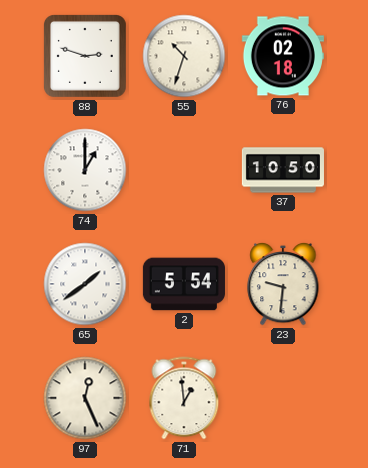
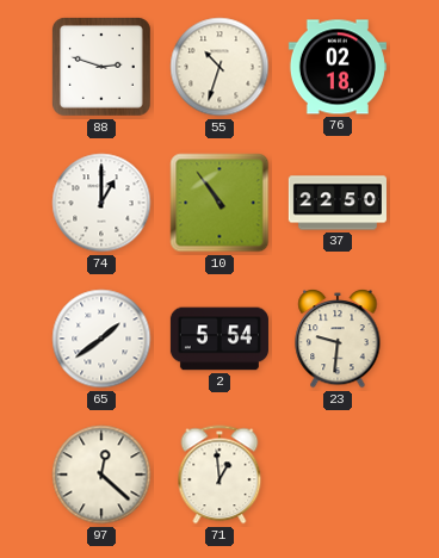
10: none -> 10:54
37: 10:50 -> 22:50
97: 12:26 -> 12:22
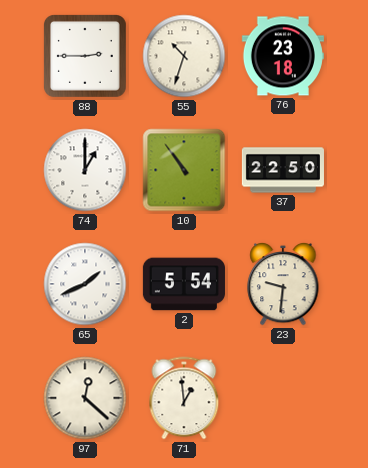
88: 2:48 -> 2:45
76: 02:18 -> 23:18
65: 1:39 -> 1:41
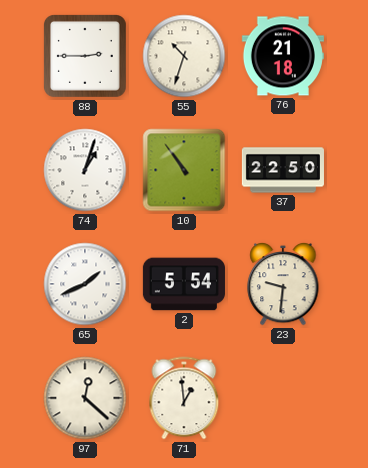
76: 23:18 -> 21:18
74: 1:00 -> 1:03
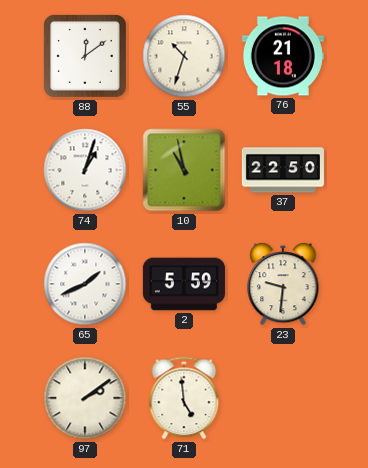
88: 2:45 -> 12:09
10: 10:54 -> 10:58
2: 5:54 -> 5:59
97: 12:22 -> 2:09
71: 12:59 -> 4:59
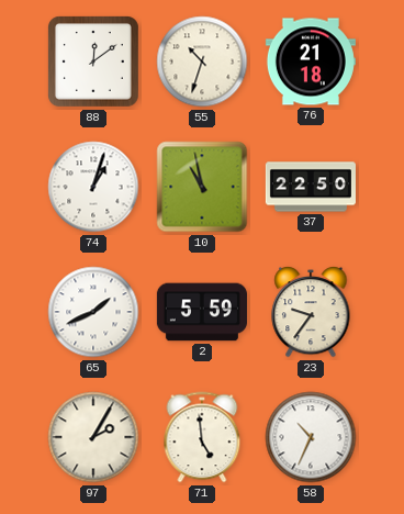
23: 9:31 -> 9:36
97: 2:09 -> 2:05
58: none -> 10:34
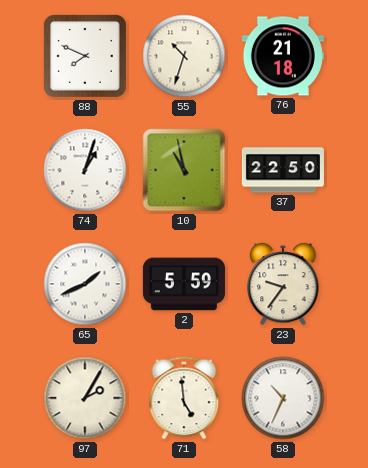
88: 12:09 -> 7:49
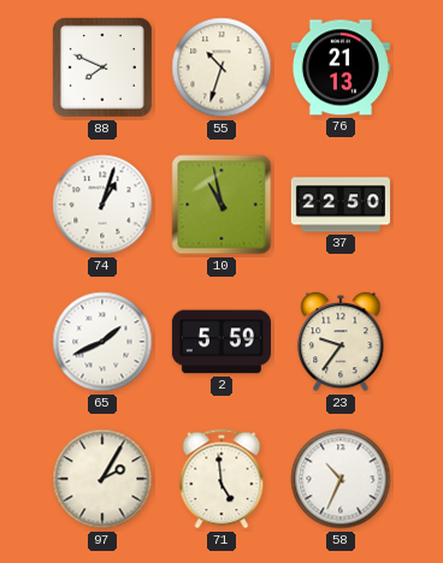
76: 21:18 -> 21:13
